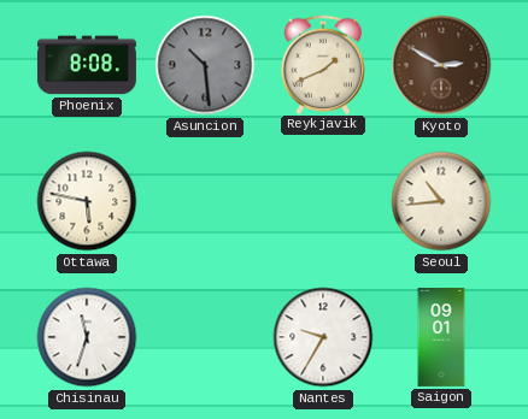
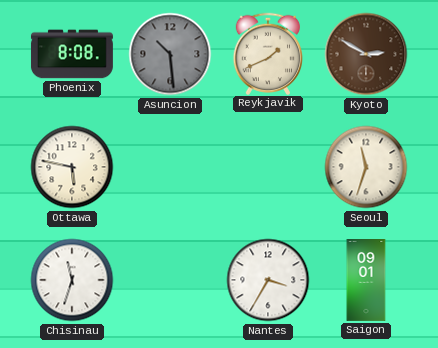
Seoul: 10:44 -> 11:33
Nantes: 9:35 -> 3:35
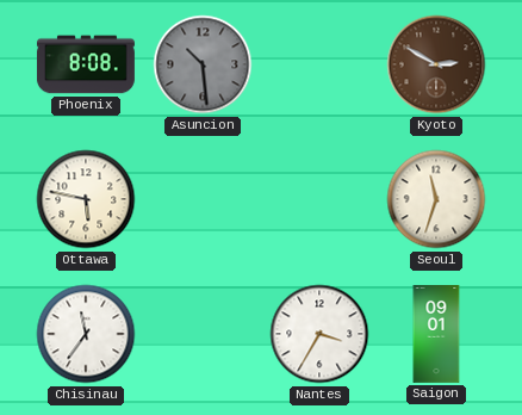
Reykjavik: 1:41 -> none
Chisinau: 11:33 -> 11:36
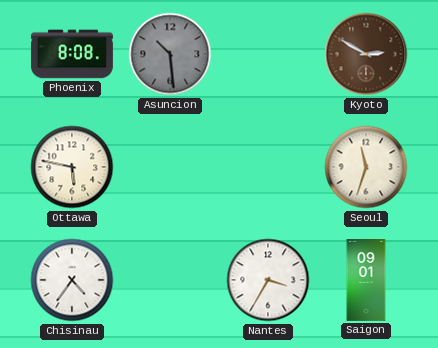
Chisinau: 11:36 -> 4:36
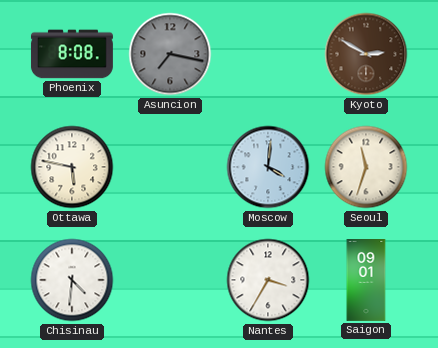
Asuncion: 10:29 -> 7:17
Moscow: none -> 4:01
Chisinau: 4:36 -> 4:31
